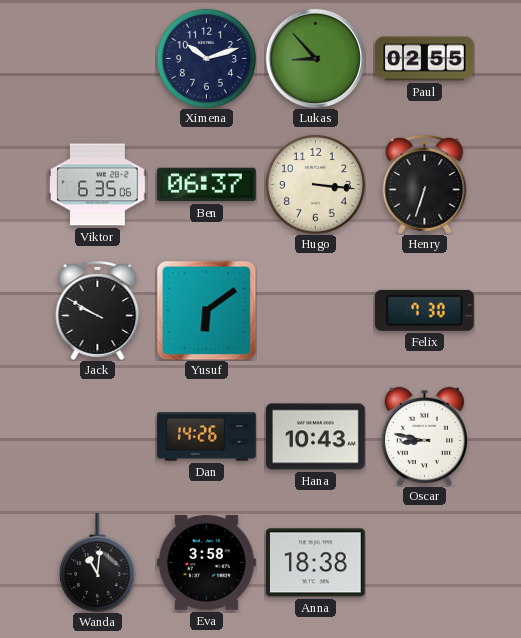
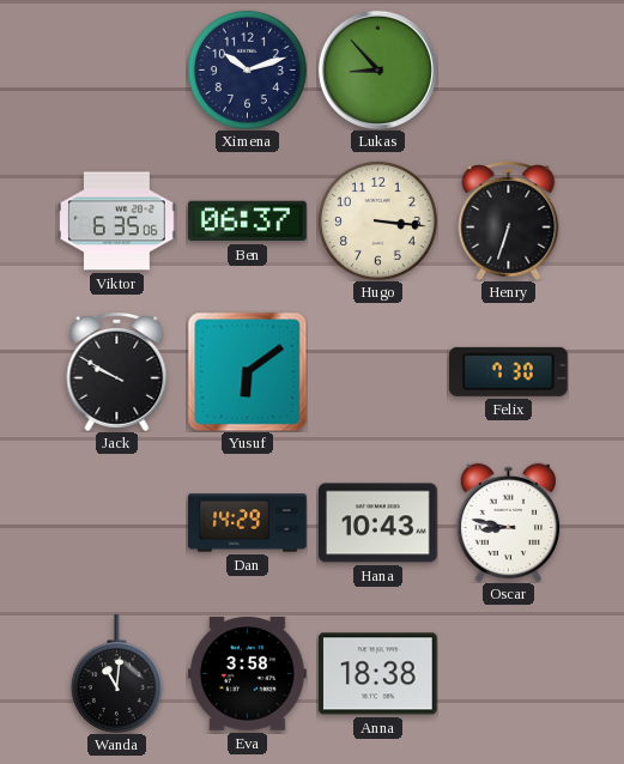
Paul: 02:55 -> none
Dan: 14:26 -> 14:29
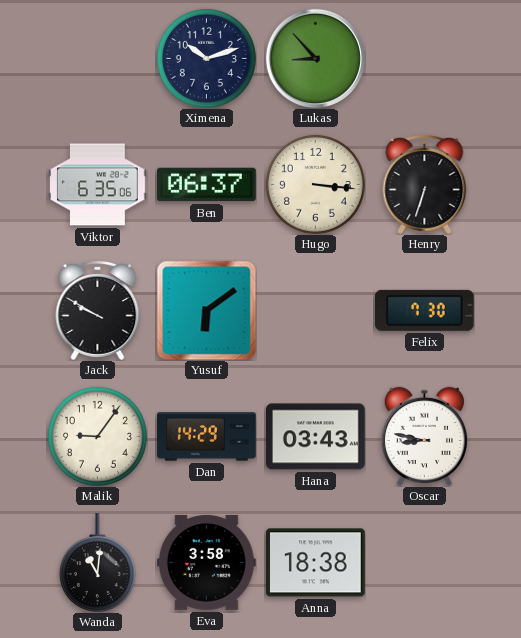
Malik: none -> 9:06
Hana: 10:43 -> 03:43
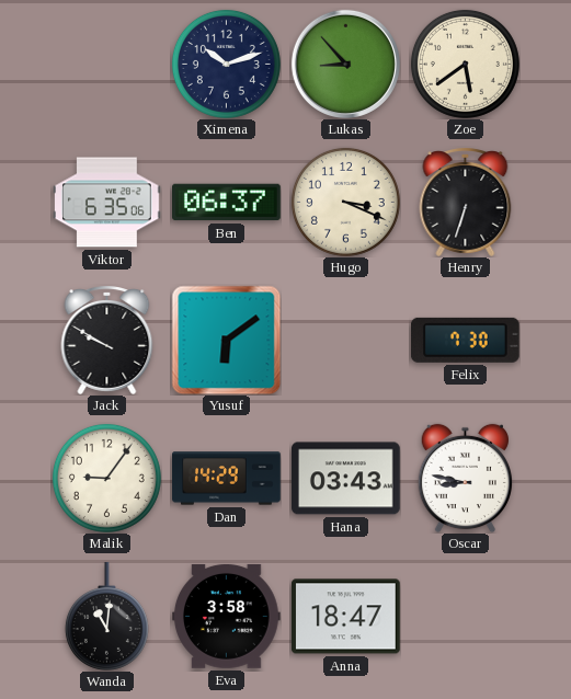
Zoe: none -> 5:39
Hugo: 3:16 -> 3:19
Anna: 18:38 -> 18:47
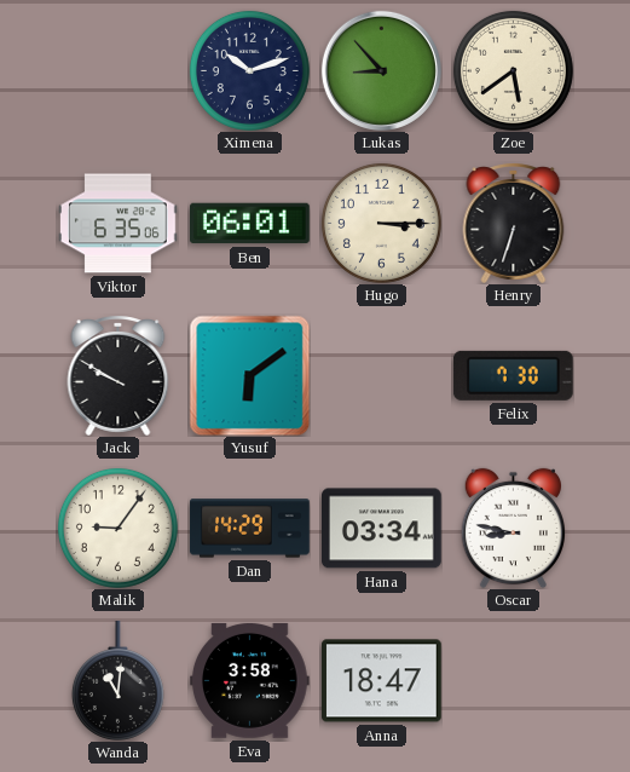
Ben: 06:37 -> 06:01
Hugo: 3:19 -> 3:15
Hana: 03:43 -> 03:34
